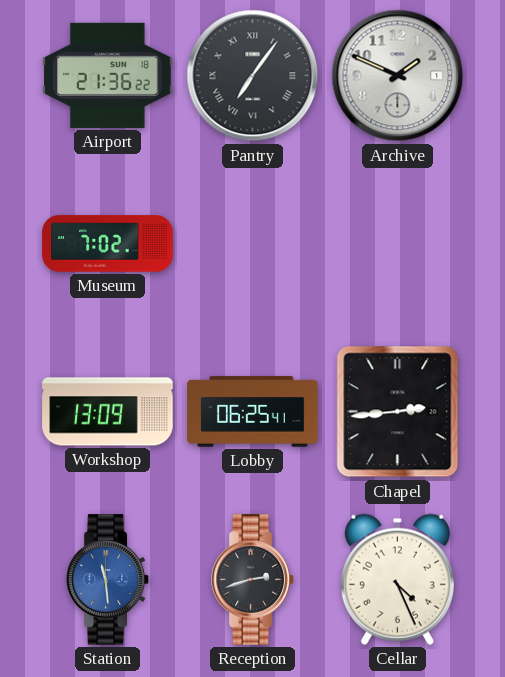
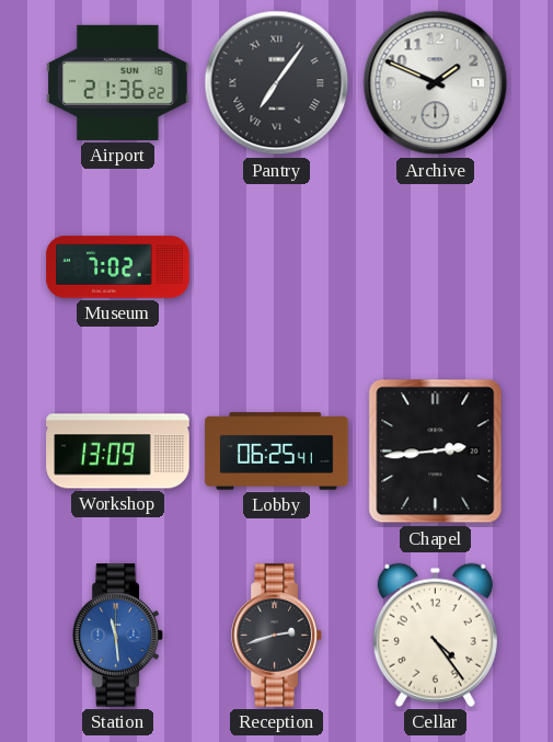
Cellar: 4:26 -> 4:24
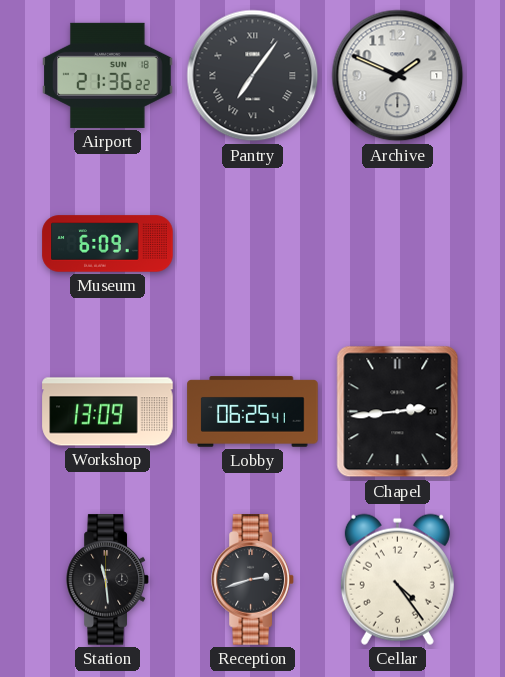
Museum: 7:02 -> 6:09
Station dial: blue -> black
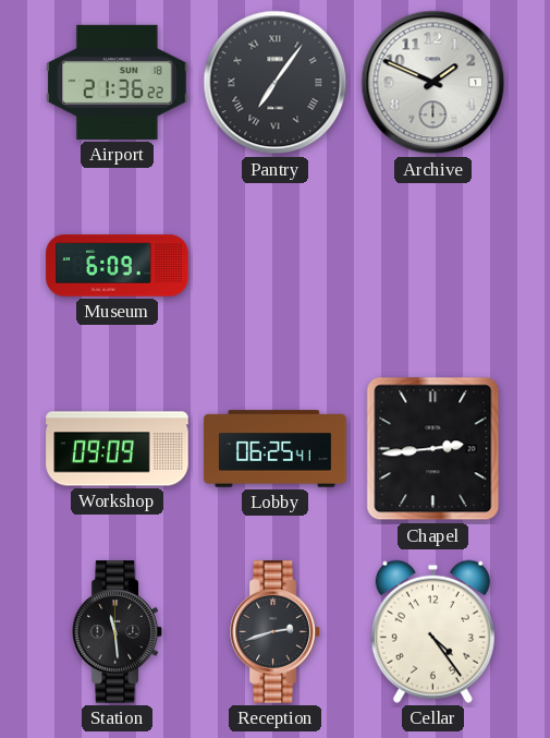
Workshop: 13:09 -> 09:09
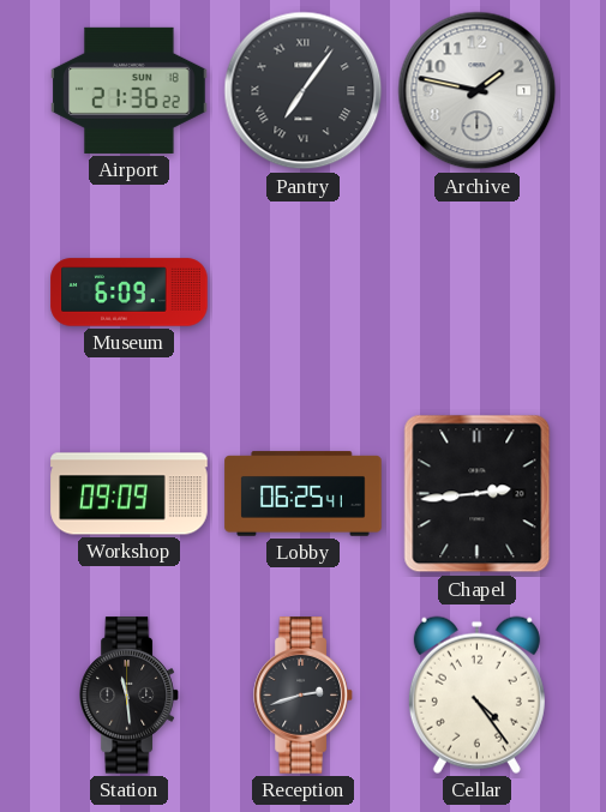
Archive: 1:49 -> 1:47
